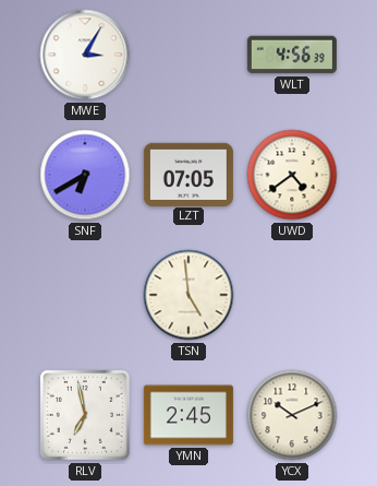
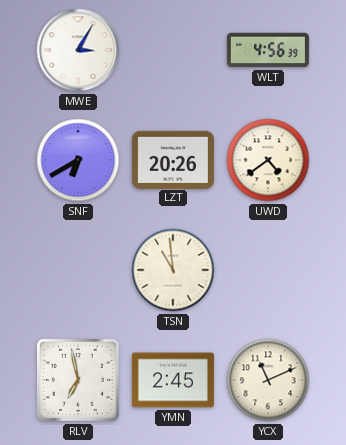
LZT: 07:05 -> 20:26
TSN: 4:59 -> 10:59
YCX: 10:11 -> 11:11
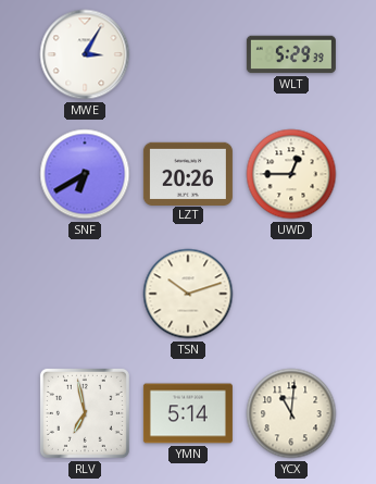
WLT: 4:56 -> 5:29
UWD: 4:39 -> 12:45
TSN: 10:59 -> 10:12
YMN: 2:45 -> 5:14
YCX: 11:11 -> 11:01
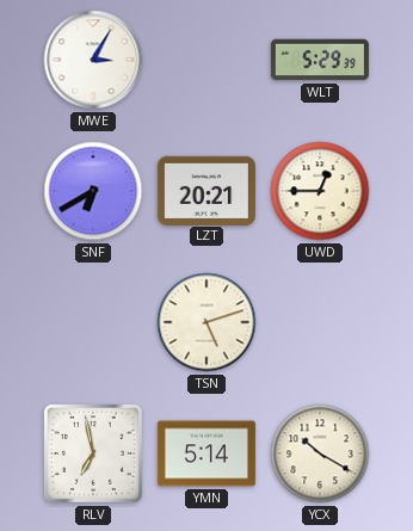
LZT: 20:26 -> 20:21
TSN: 10:12 -> 5:12
YCX: 11:01 -> 10:20
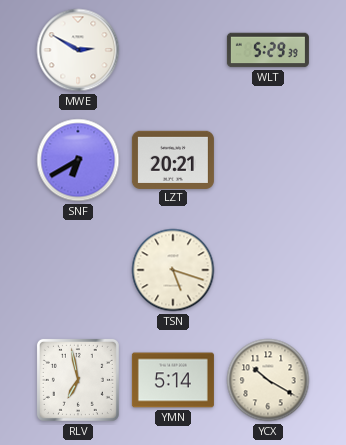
MWE: 3:05 -> 2:50
UWD: 12:45 -> none
TSN: 5:12 -> 5:18
